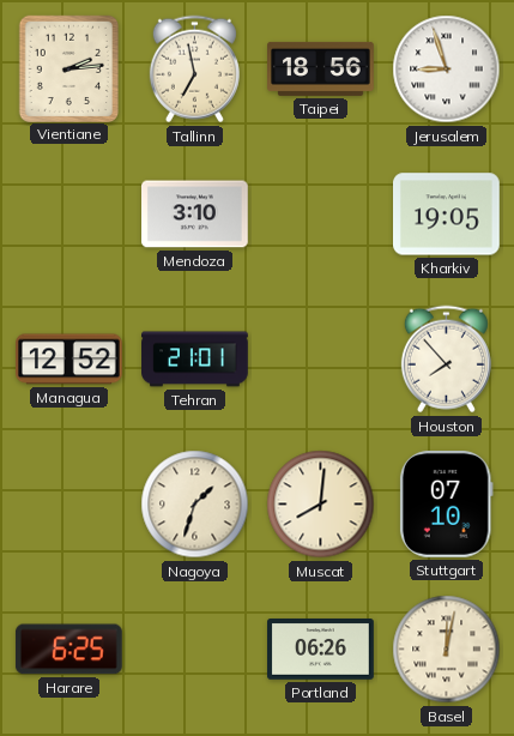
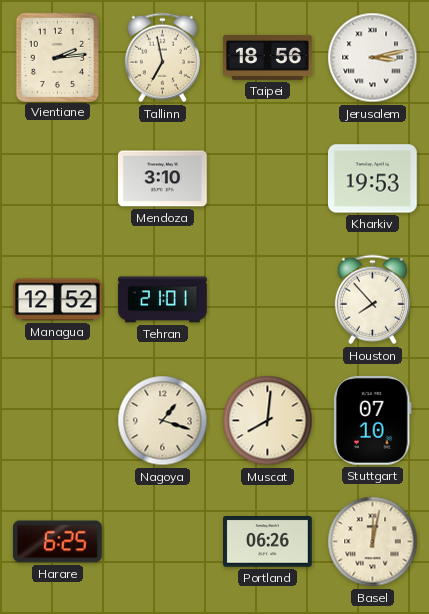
Jerusalem: 8:57 -> 3:13
Kharkiv: 19:05 -> 19:53
Nagoya: 1:33 -> 1:18
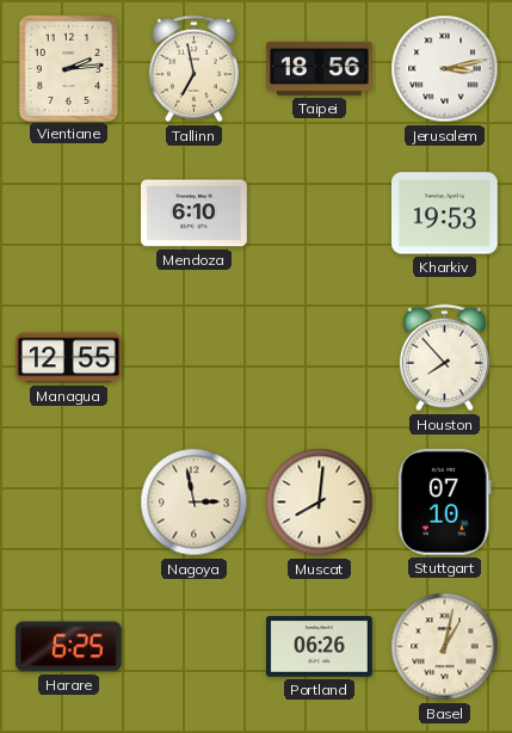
Mendoza: 3:10 -> 6:10
Managua: 12:52 -> 12:55
Tehran: 21:01 -> none
Nagoya: 1:18 -> 2:58
Basel: 12:02 -> 1:02
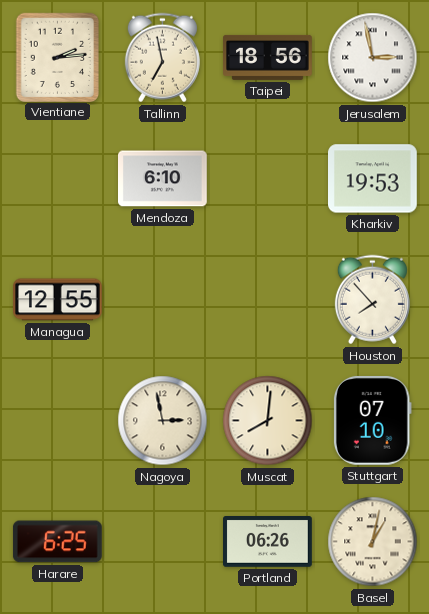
Jerusalem: 3:13 -> 2:58
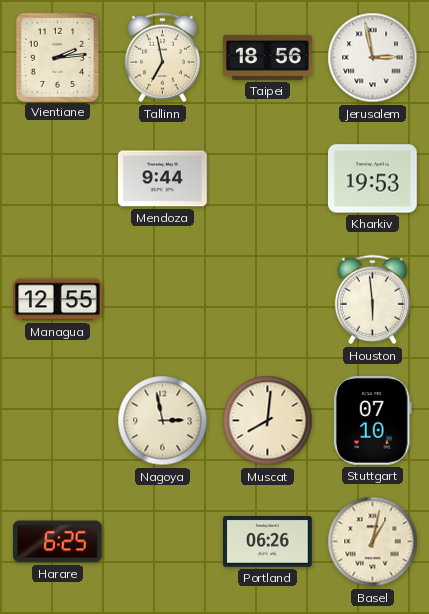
Mendoza: 6:10 -> 9:44
Houston: 7:53 -> 5:59
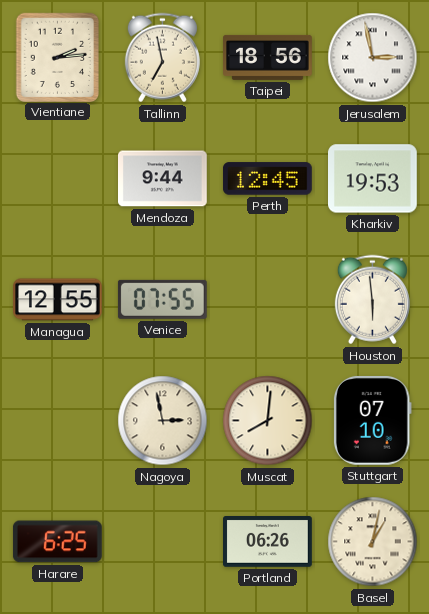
Perth: none -> 12:45
Venice: none -> 07:55
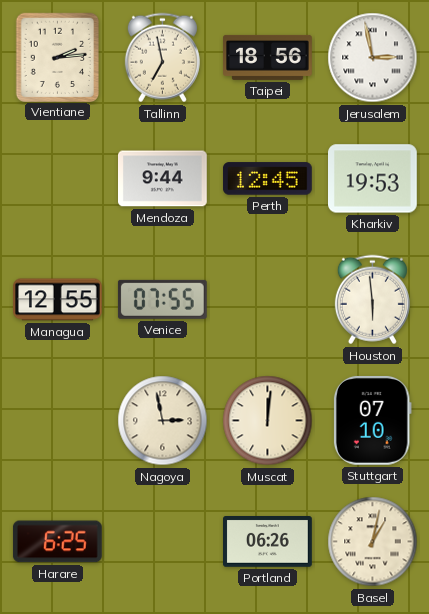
Muscat: 8:01 -> 12:01
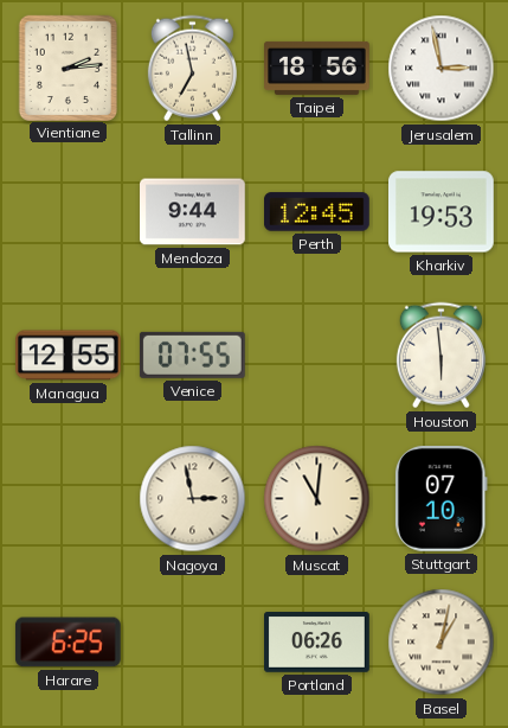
Muscat: 12:01 -> 11:01
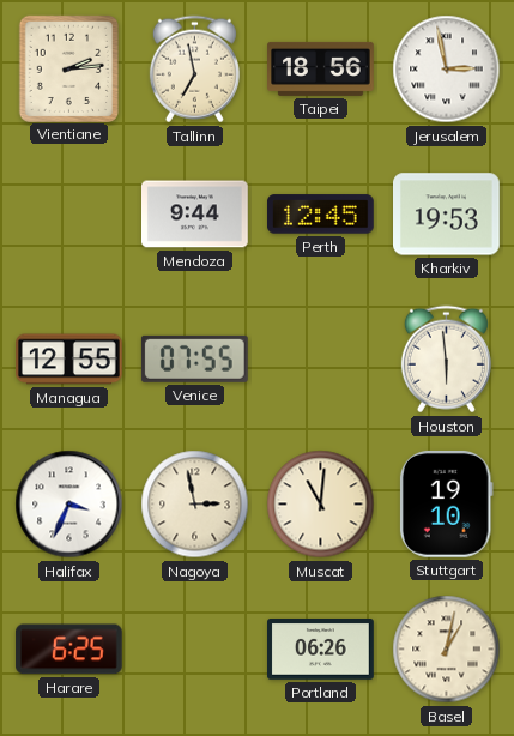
Halifax: none -> 3:34
Stuttgart: 07:10 -> 19:10
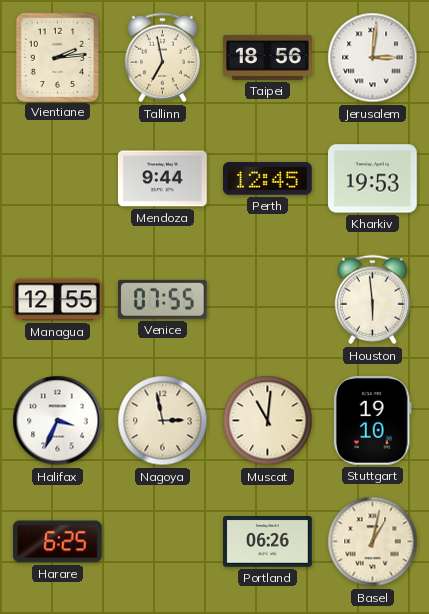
Jerusalem: 2:58 -> 3:01
